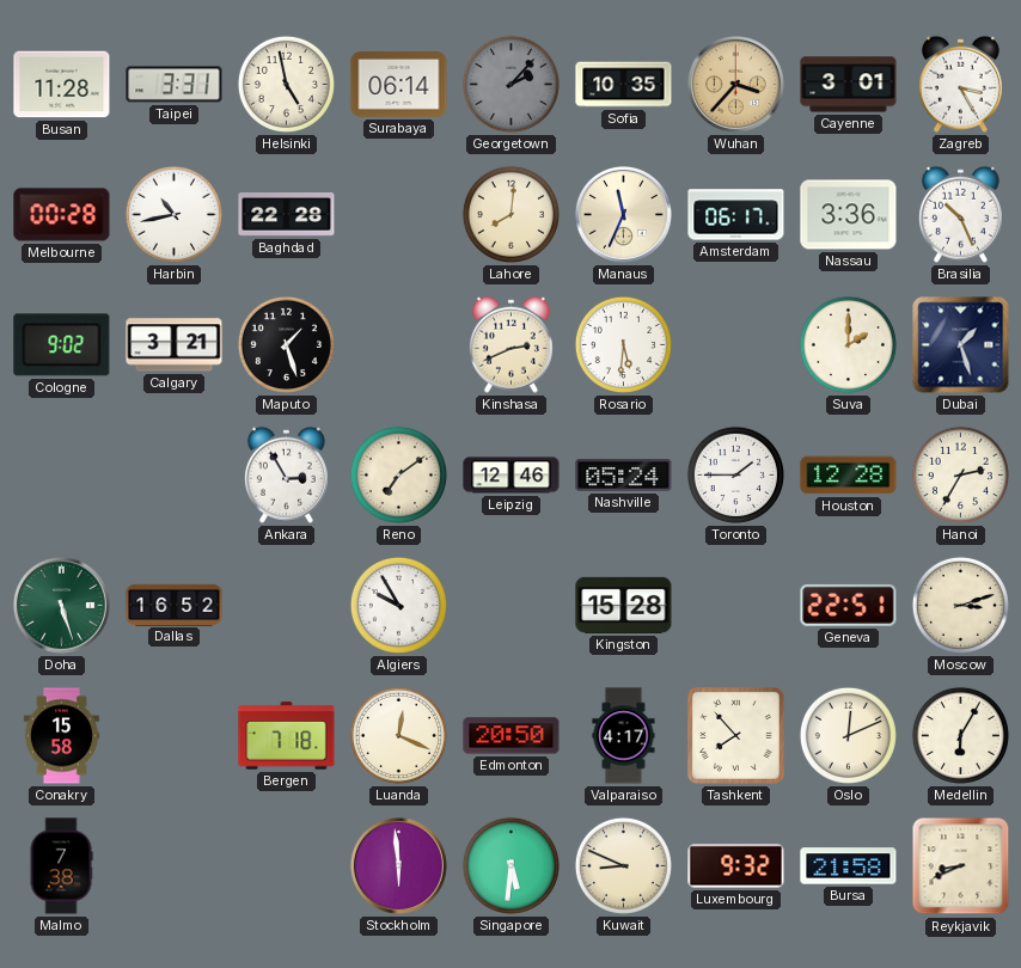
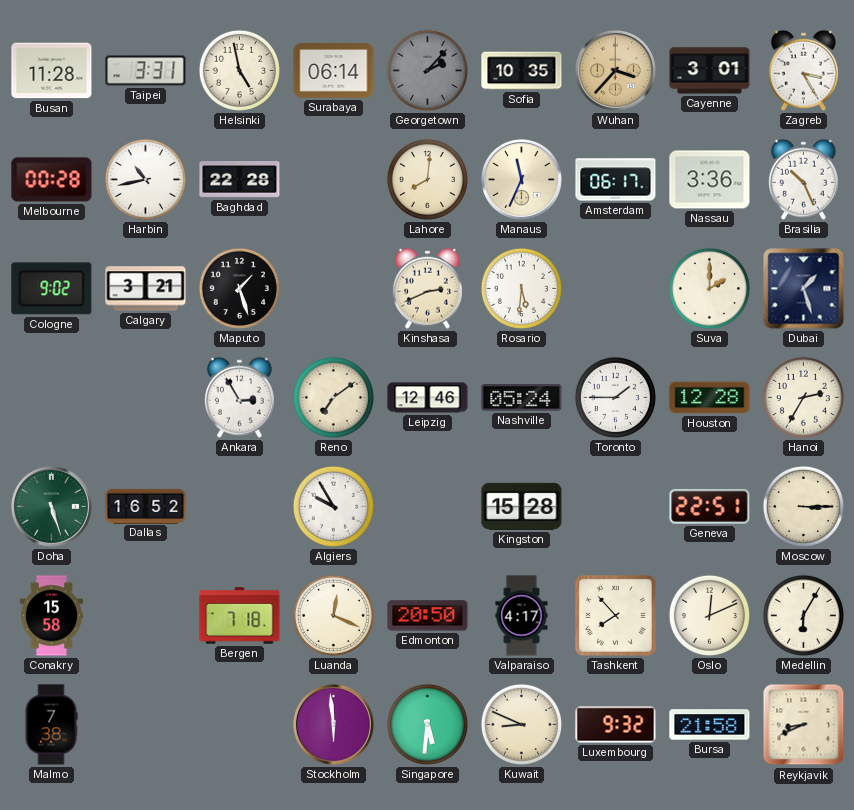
Moscow: 3:12 -> 3:15
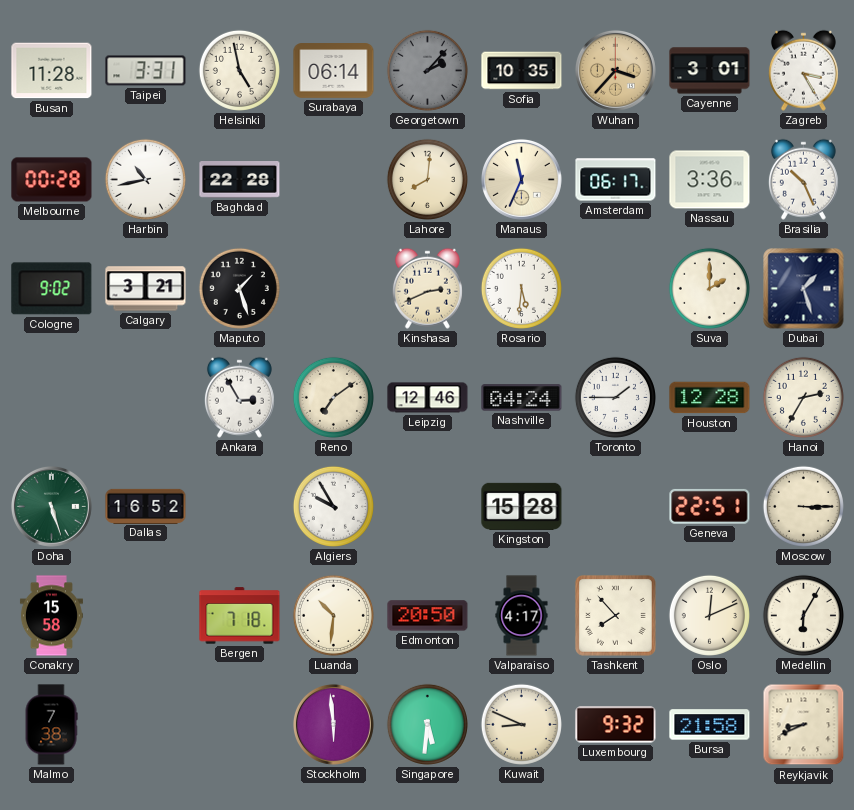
Nashville: 05:24 -> 04:24
Luanda: 12:19 -> 10:31
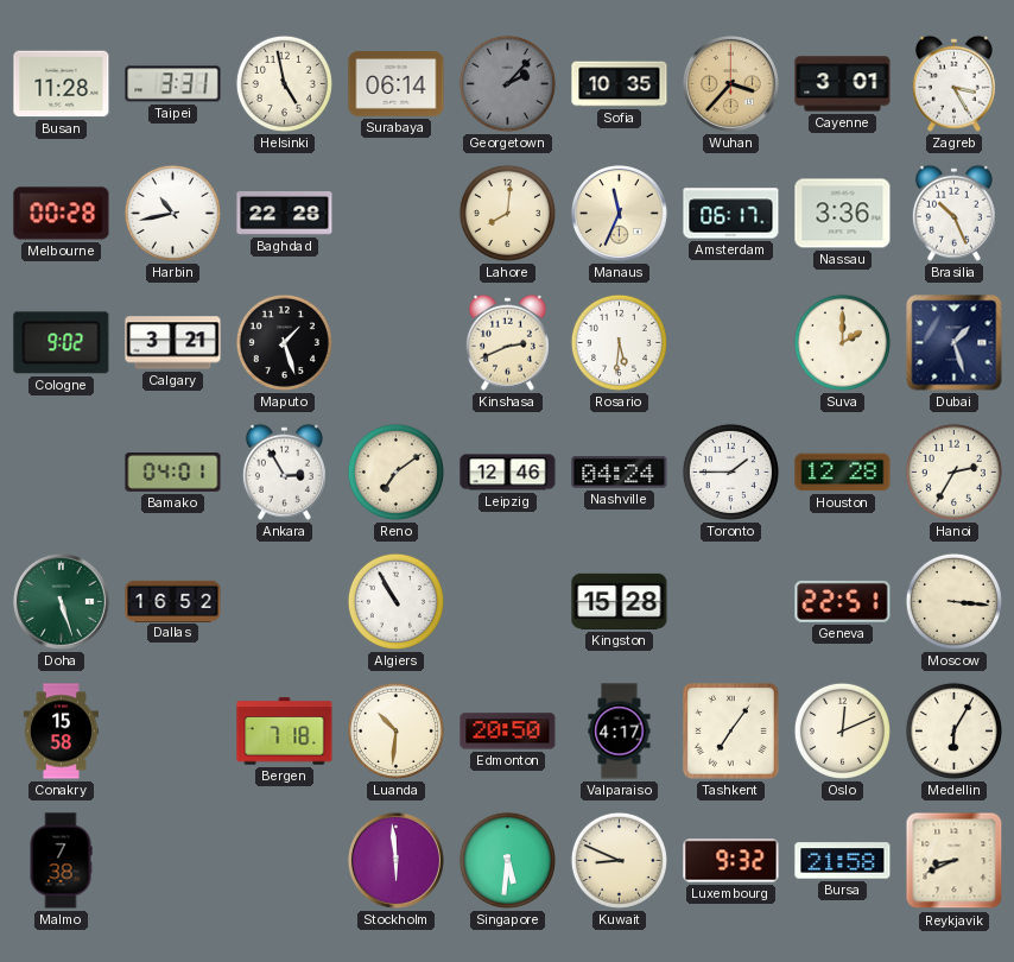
Bamako: none -> 04:01
Algiers: 9:55 -> 10:55
Moscow: 3:15 -> 3:16
Tashkent: 7:53 -> 7:06
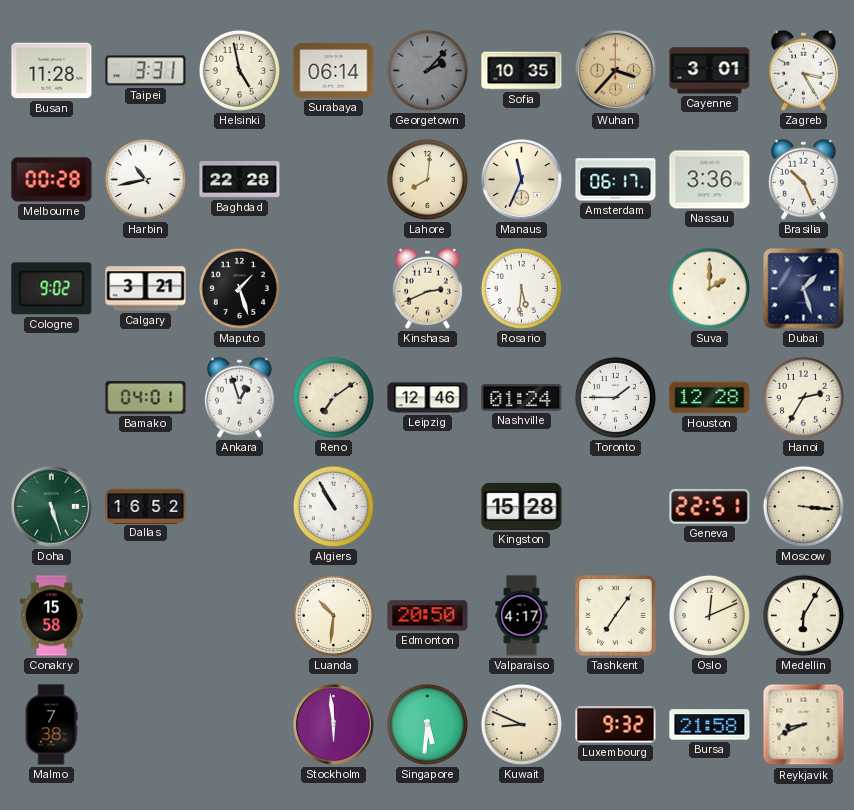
Ankara: 2:55 -> 12:57
Nashville: 04:24 -> 01:24
Bergen: 7:18 -> none
